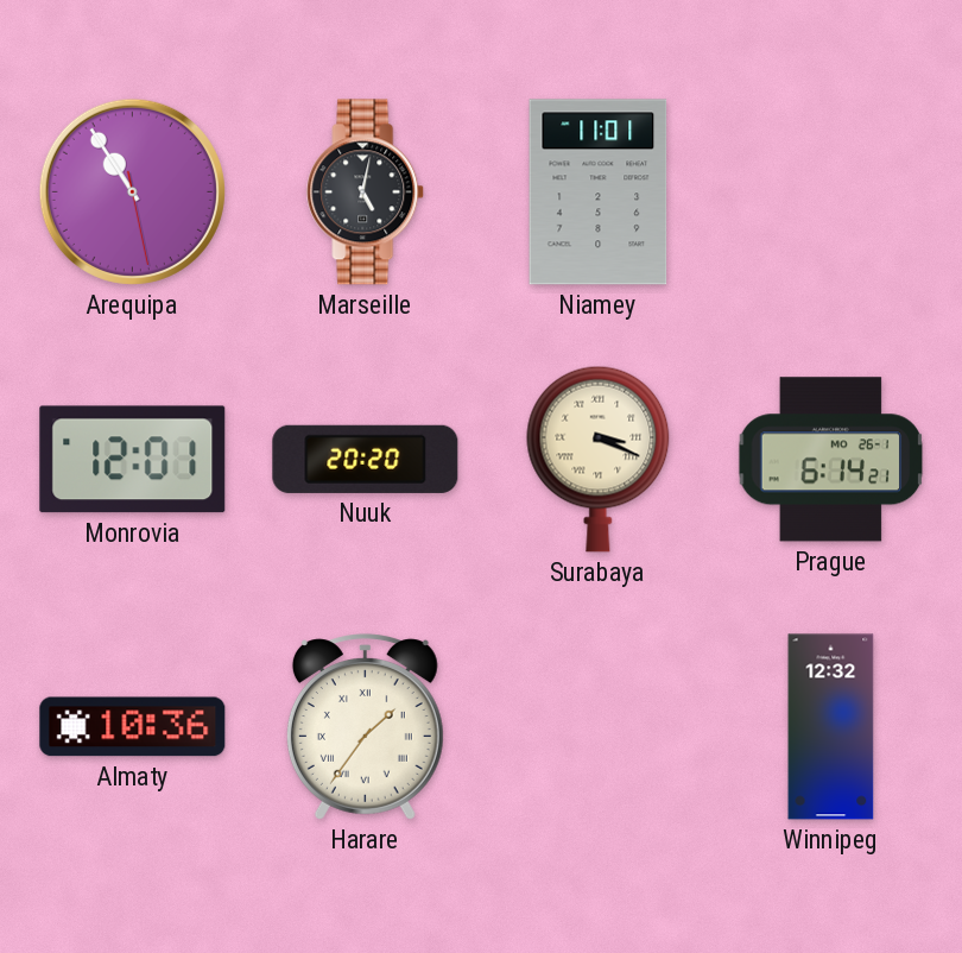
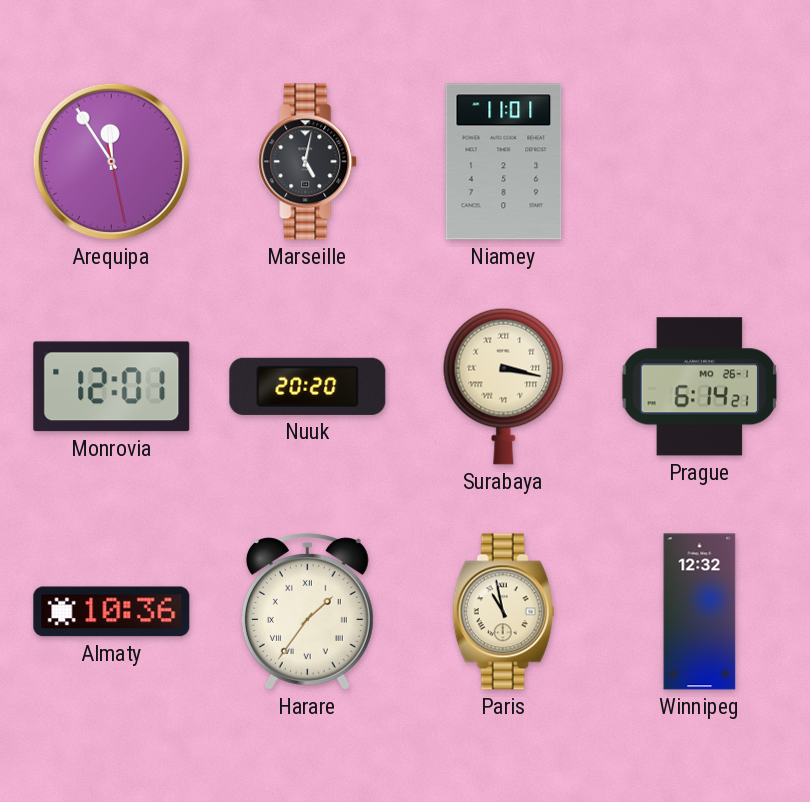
Arequipa: 10:54 -> 11:54
Surabaya: 3:19 -> 3:17
Paris: none -> 10:58
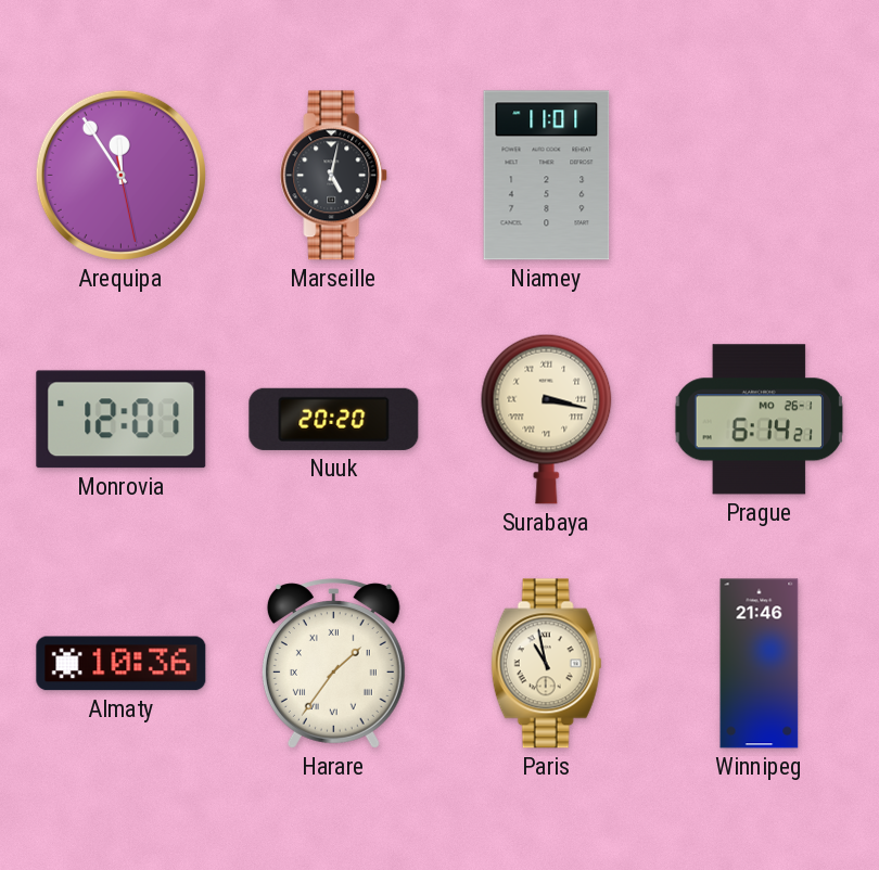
Winnipeg: 12:32 -> 21:46
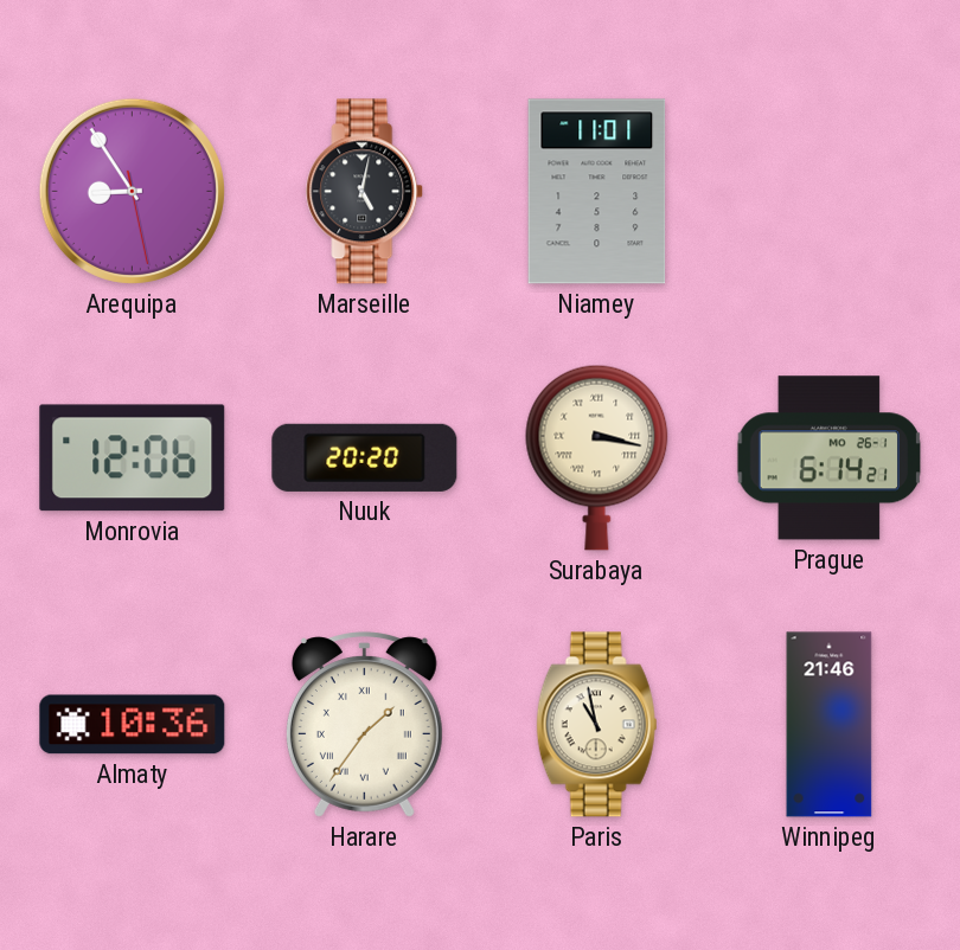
Arequipa: 11:54 -> 8:54
Monrovia: 12:01 -> 12:06
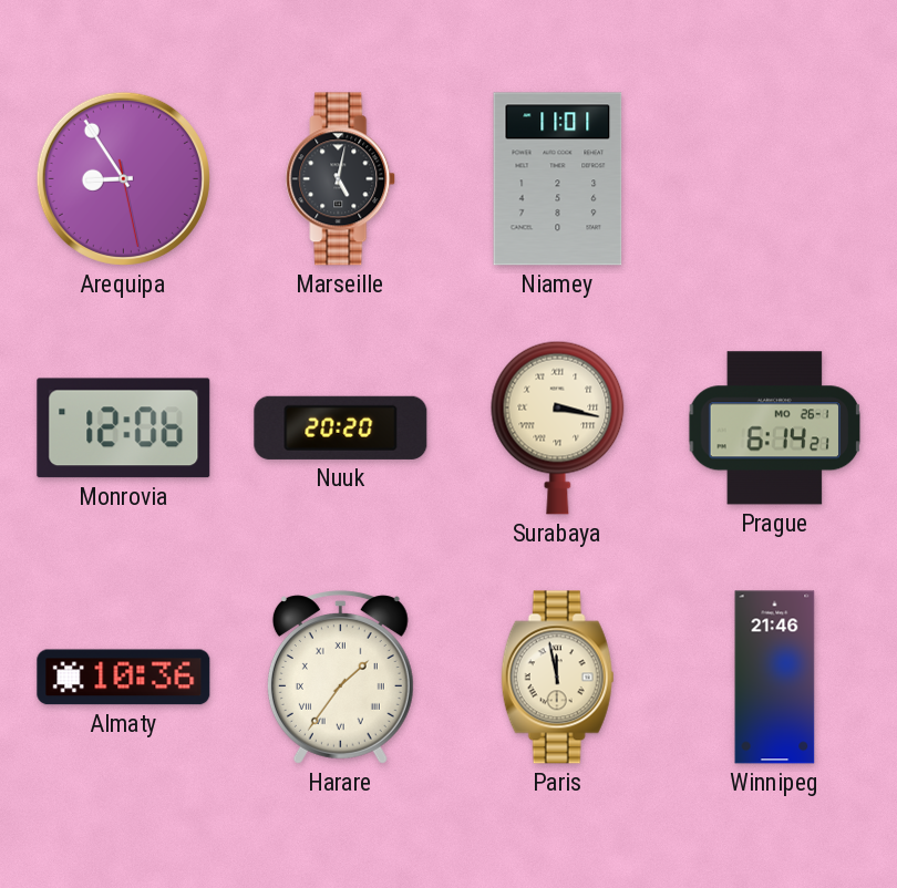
Paris: 10:58 -> 11:58
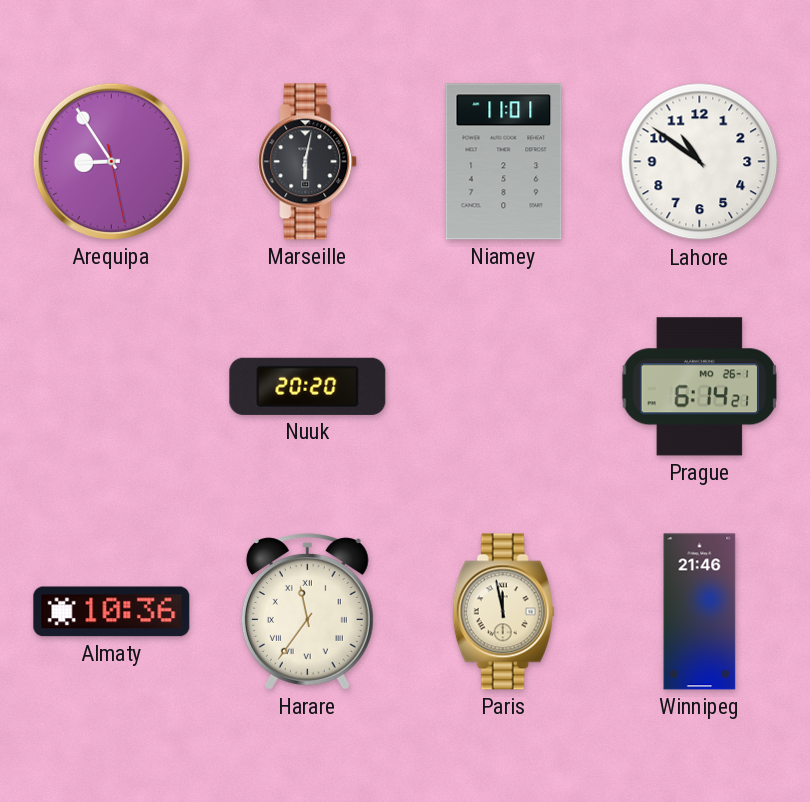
Marseille: 5:02 -> 6:02
Lahore: none -> 10:51
Monrovia: 12:06 -> none
Surabaya: 3:17 -> none
Harare: 1:36 -> 11:36
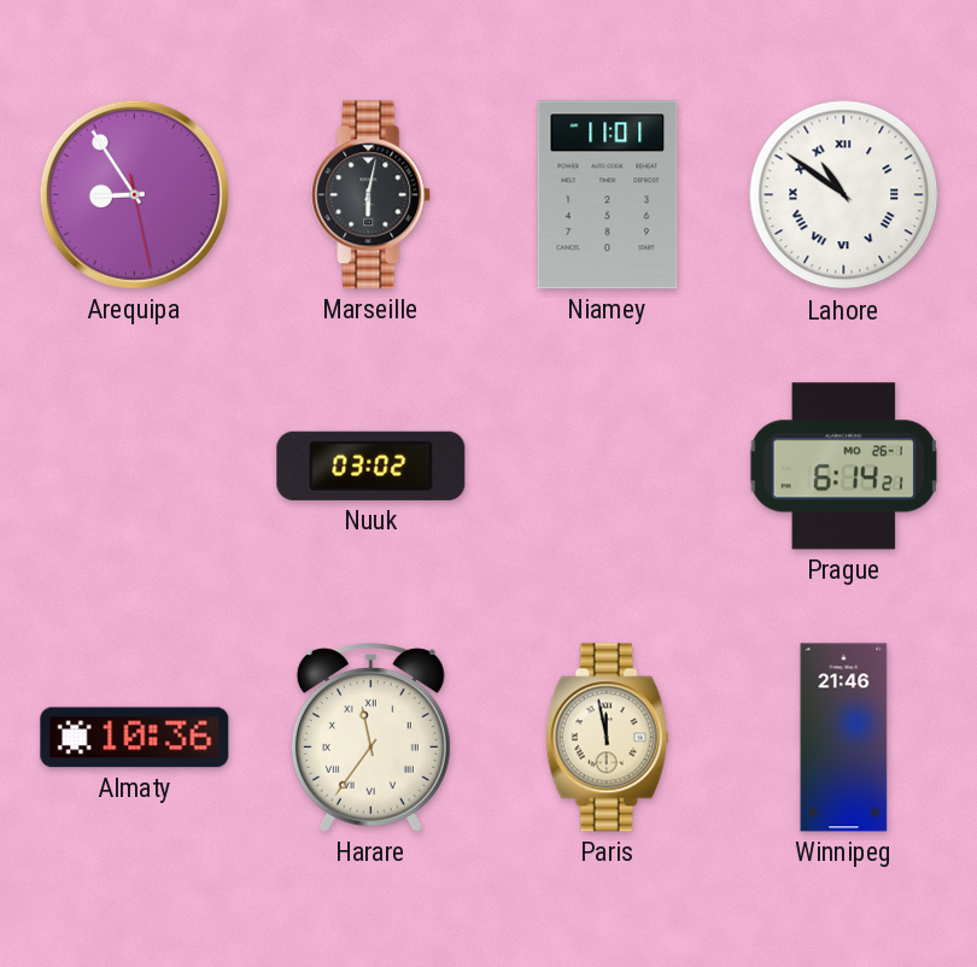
Lahore numerals: Arabic -> Roman
Nuuk: 20:20 -> 03:02
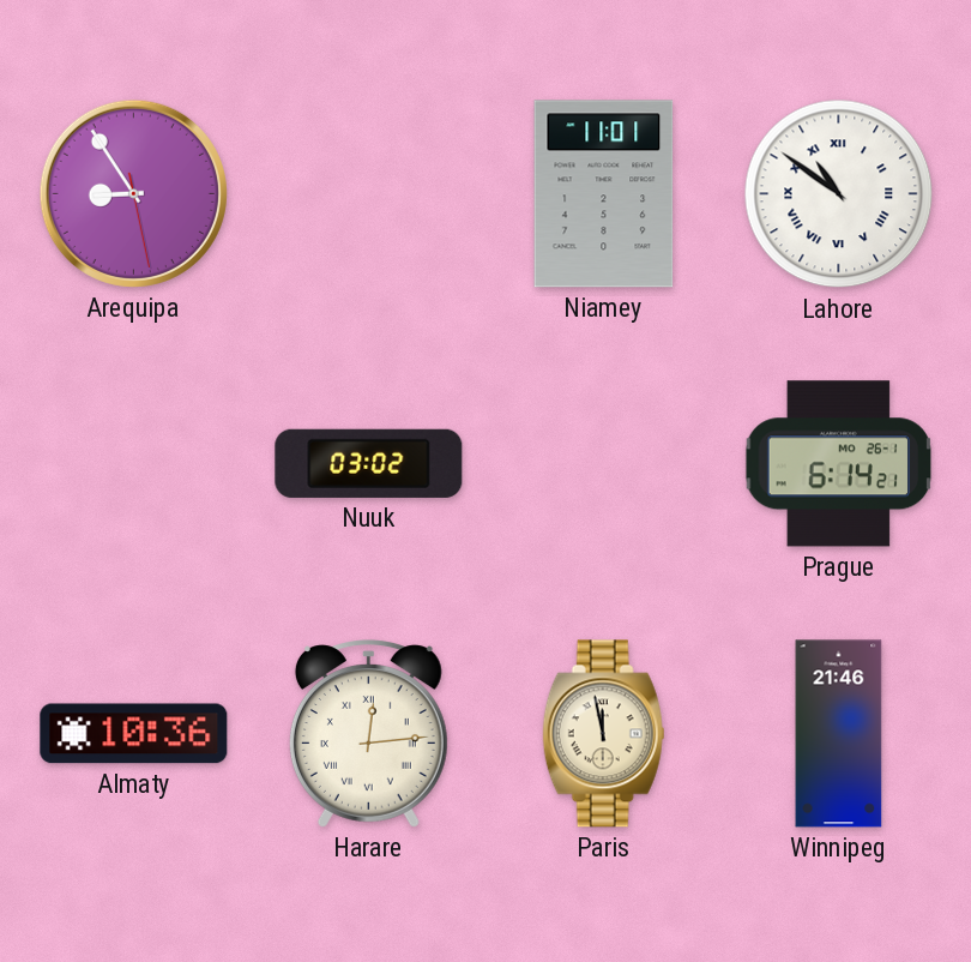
Marseille: 6:02 -> none
Harare: 11:36 -> 12:14
